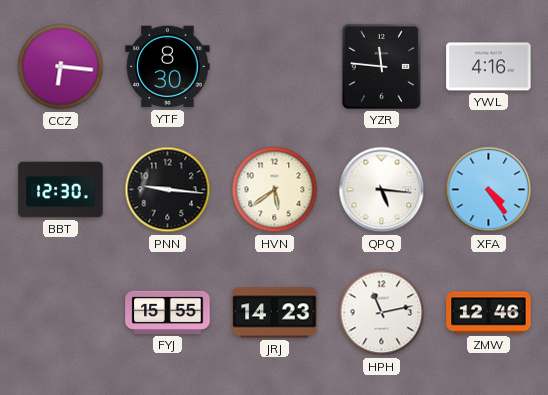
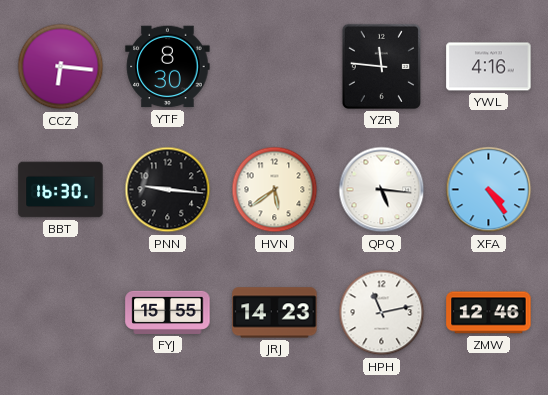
BBT: 12:30 -> 16:30
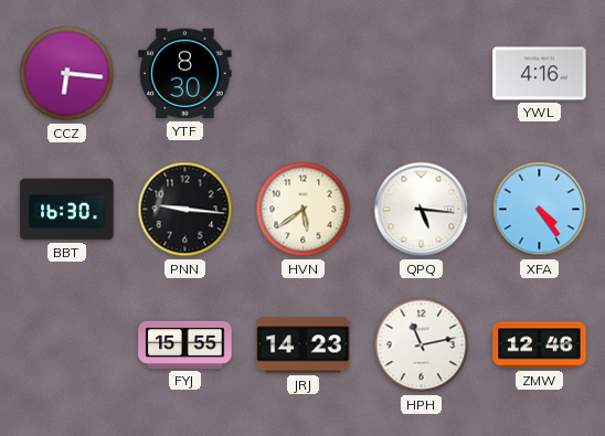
YZR: 11:46 -> none
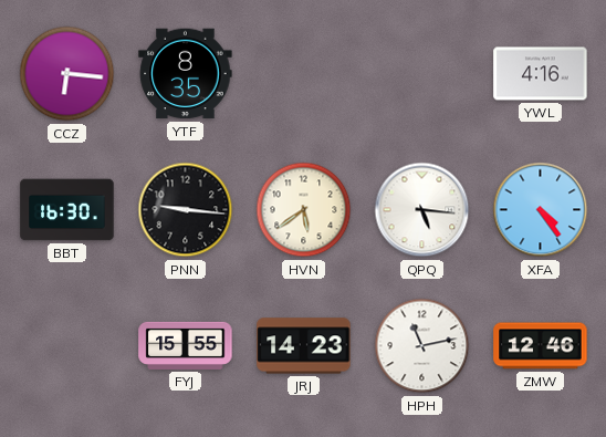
YTF: 8:30 -> 8:35
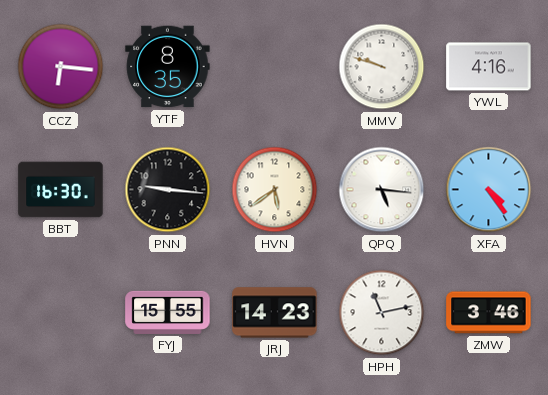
MMV: none -> 9:48
ZMW: 12:46 -> 3:46
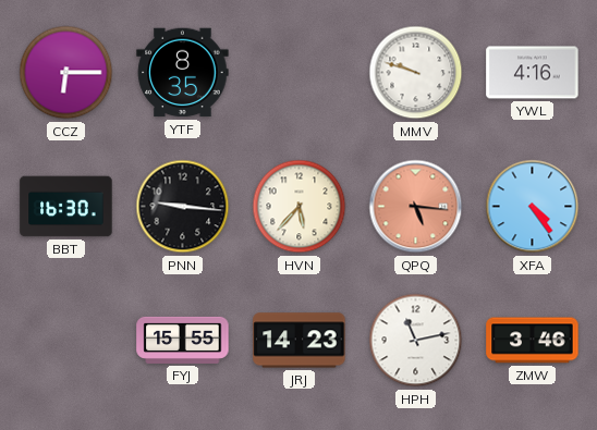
CCZ: 6:16 -> 6:15
HVN: 5:39 -> 5:37
QPQ dial: white -> salmon
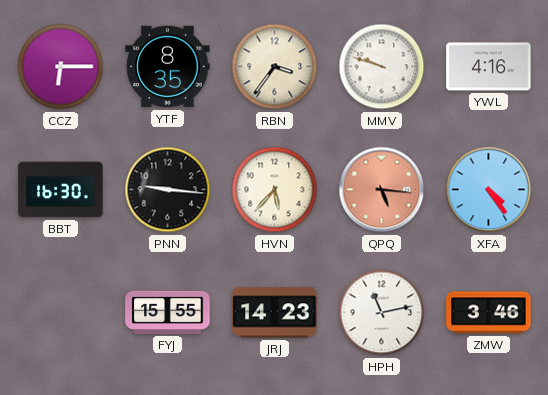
RBN: none -> 3:36
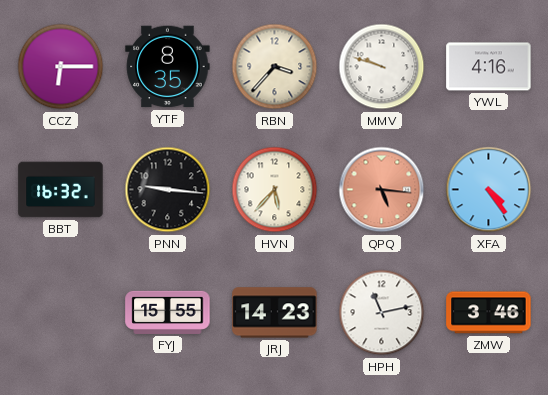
RBN: 3:36 -> 3:37
BBT: 16:30 -> 16:32
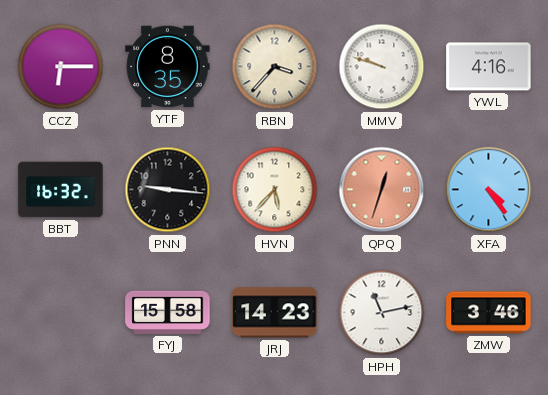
QPQ: 5:16 -> 12:33
FYJ: 15:55 -> 15:58
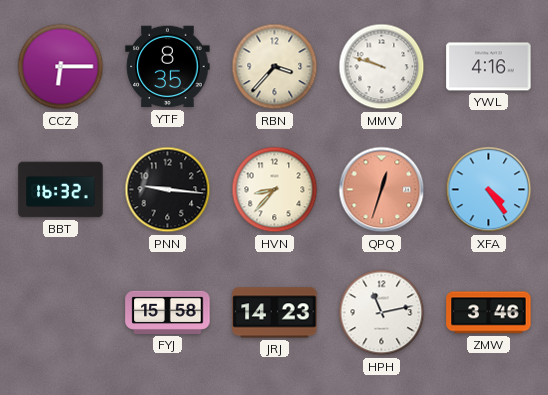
HVN: 5:37 -> 8:37
